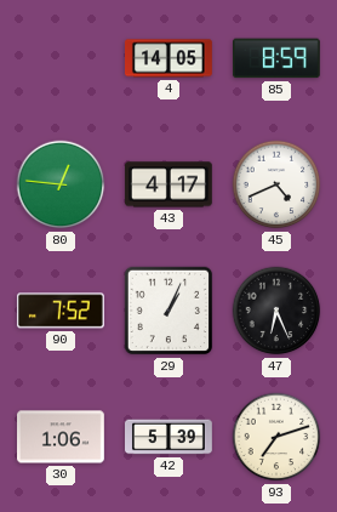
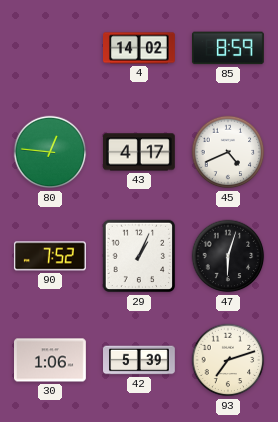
4: 14:05 -> 14:02
47: 6:26 -> 6:03
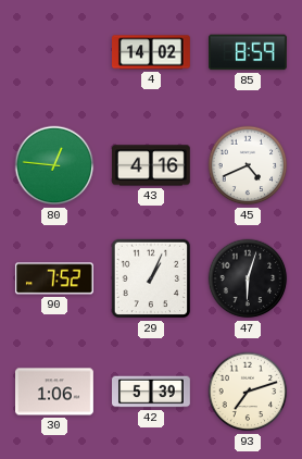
43: 4:17 -> 4:16
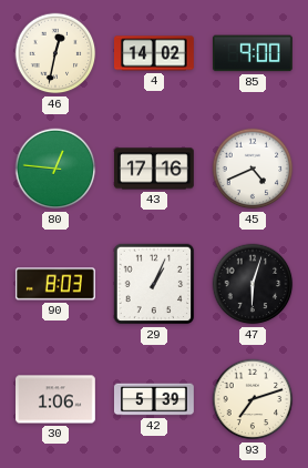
46: none -> 12:32
85: 8:59 -> 9:00
43: 4:16 -> 17:16
90: 7:52 -> 8:03
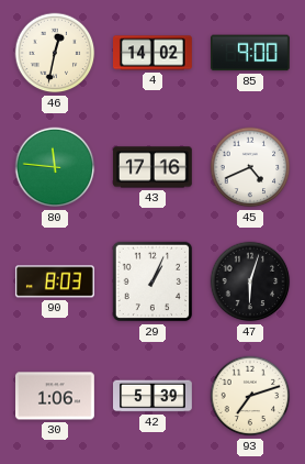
80: 12:46 -> 11:46
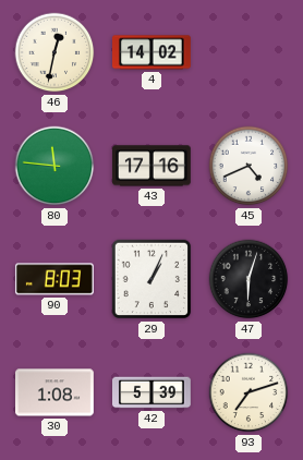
85: 9:00 -> none
30: 1:06 -> 1:08
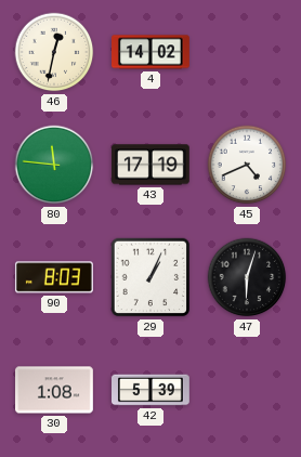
43: 17:16 -> 17:19
93: 7:12 -> none
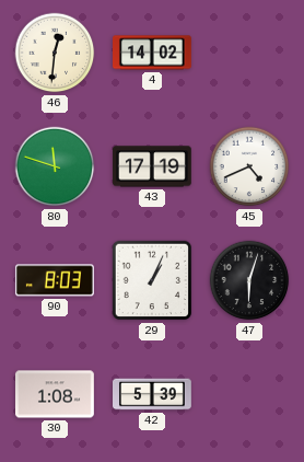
46: 12:32 -> 12:31
80: 11:46 -> 11:48
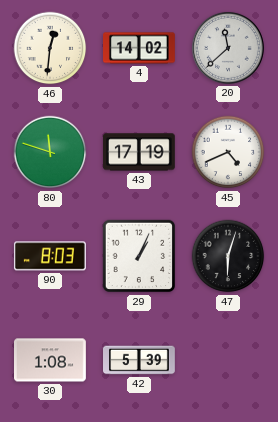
20: none -> 11:38
